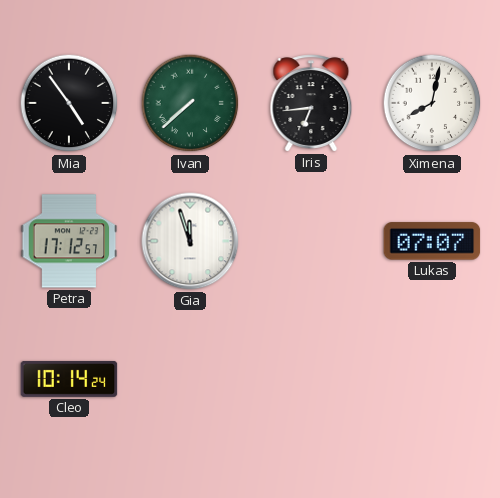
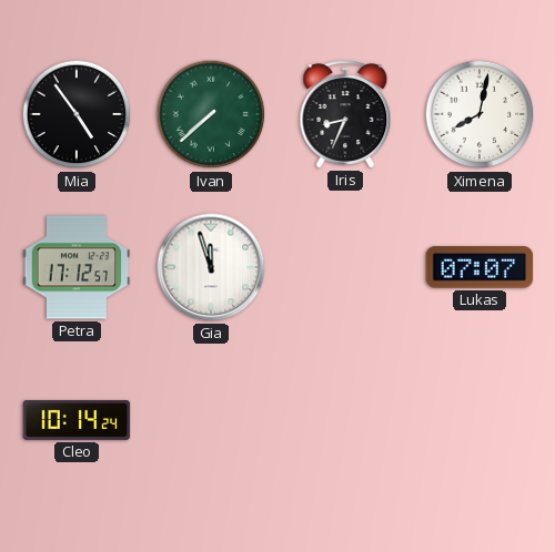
Iris: 6:44 -> 8:34
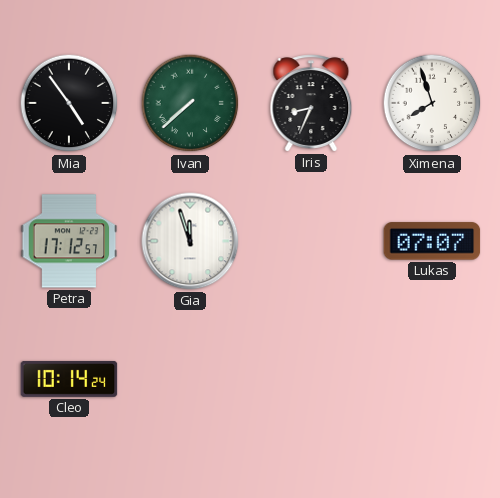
Ximena: 8:02 -> 7:57
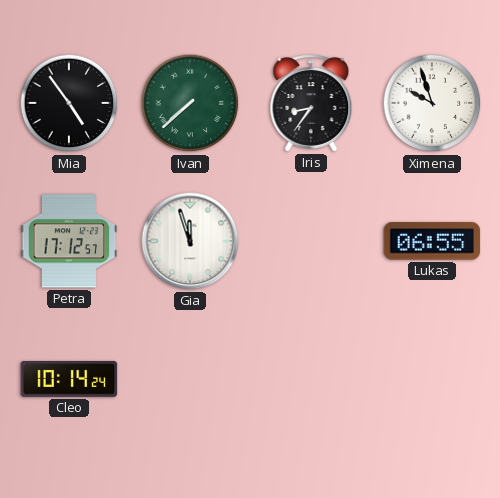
Iris: 8:34 -> 8:36
Ximena: 7:57 -> 9:57
Lukas: 07:07 -> 06:55
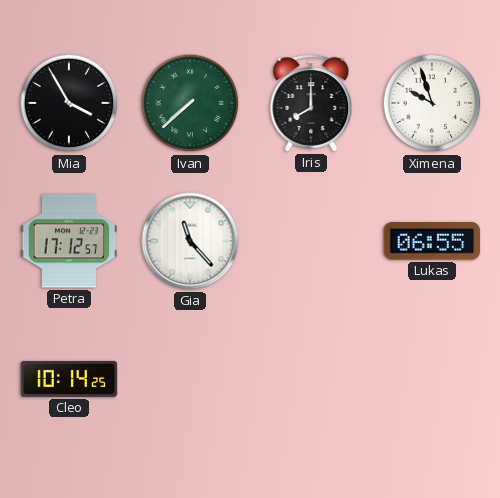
Mia: 4:54 -> 3:55
Iris: 8:36 -> 8:00
Gia: 11:57 -> 11:23
Cleo: 10:14:24 -> 10:14:25
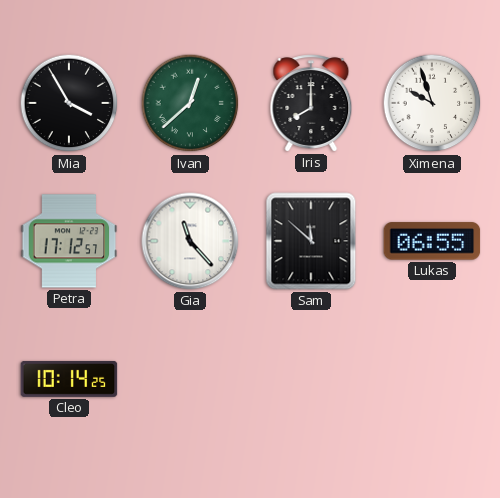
Ivan: 7:38 -> 12:38
Sam: none -> 11:52
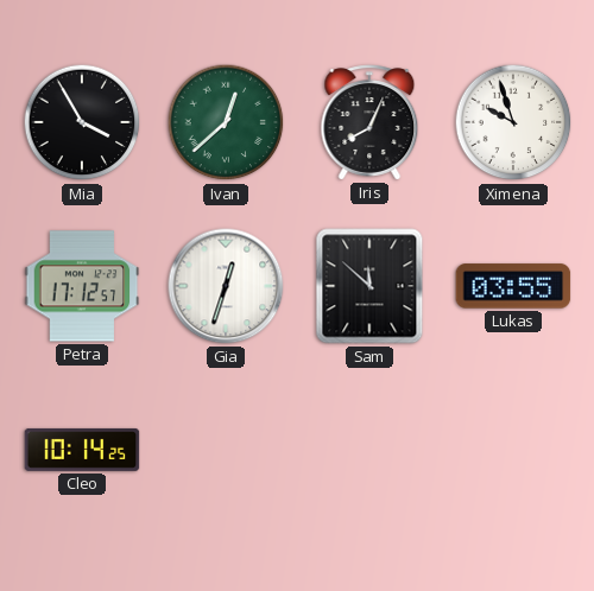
Iris: 8:00 -> 8:04
Gia: 11:23 -> 12:33
Lukas: 06:55 -> 03:55
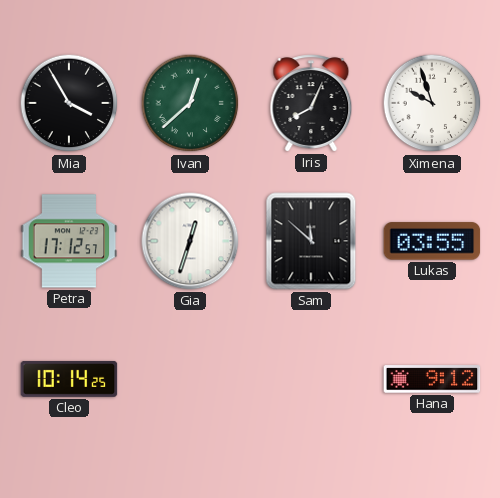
Hana: none -> 9:12
